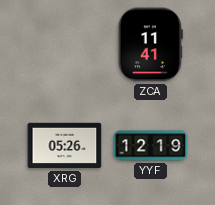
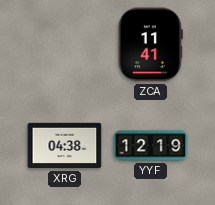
XRG: 05:26 -> 04:38
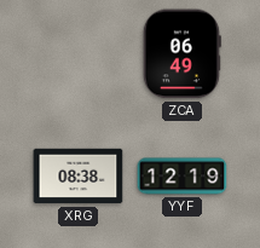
ZCA: 11:41 -> 06:49
XRG: 04:38 -> 08:38
